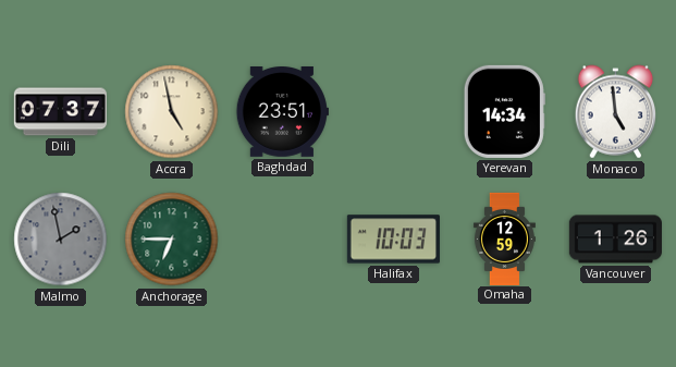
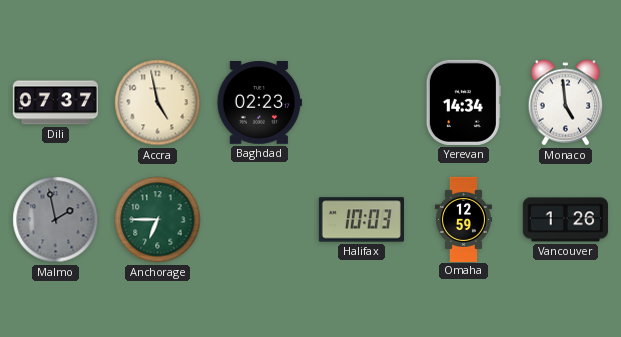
Baghdad: 23:51 -> 02:23
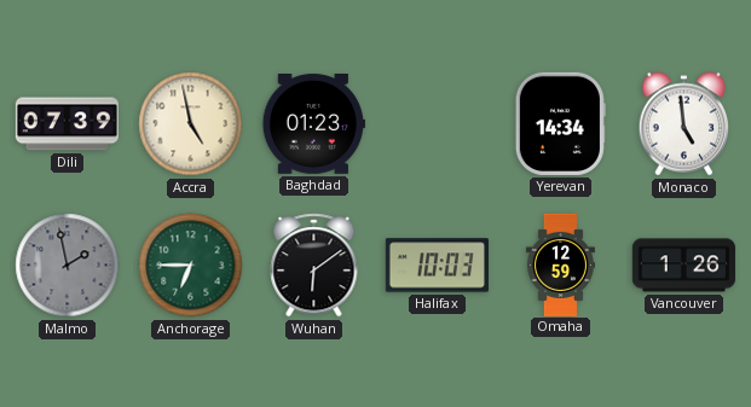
Dili: 07:37 -> 07:39
Baghdad: 02:23 -> 01:23
Wuhan: none -> 6:09
